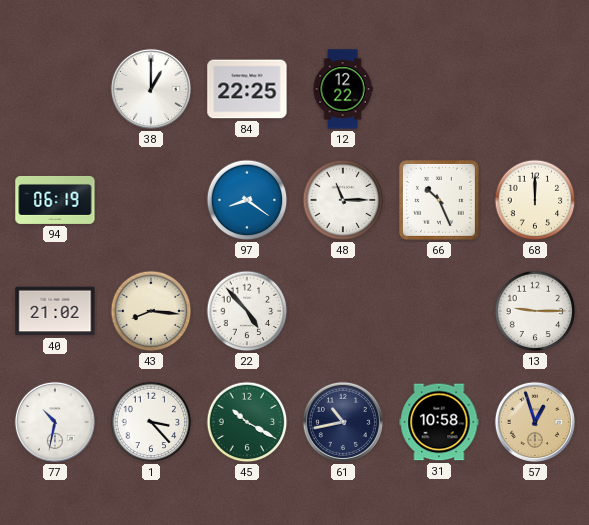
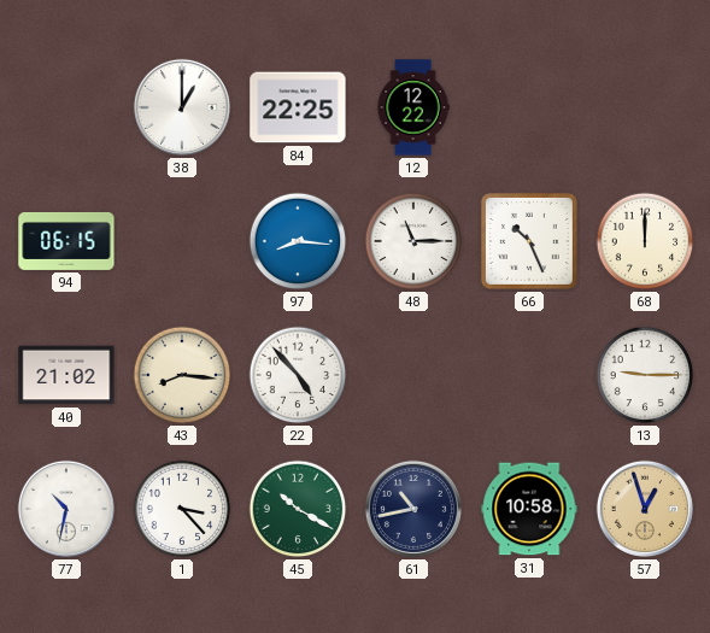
94: 06:19 -> 06:15
97: 8:21 -> 8:16
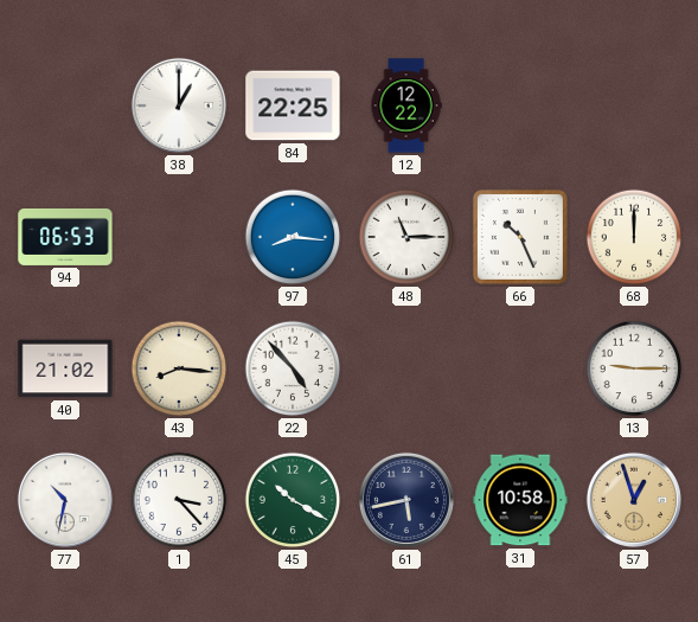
94: 06:15 -> 06:53
61: 10:43 -> 5:43
